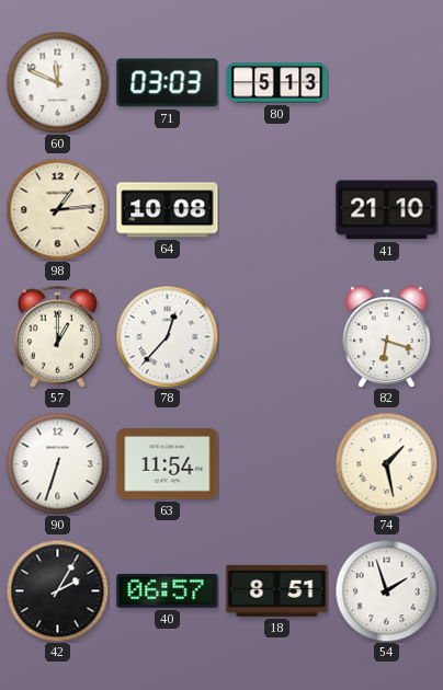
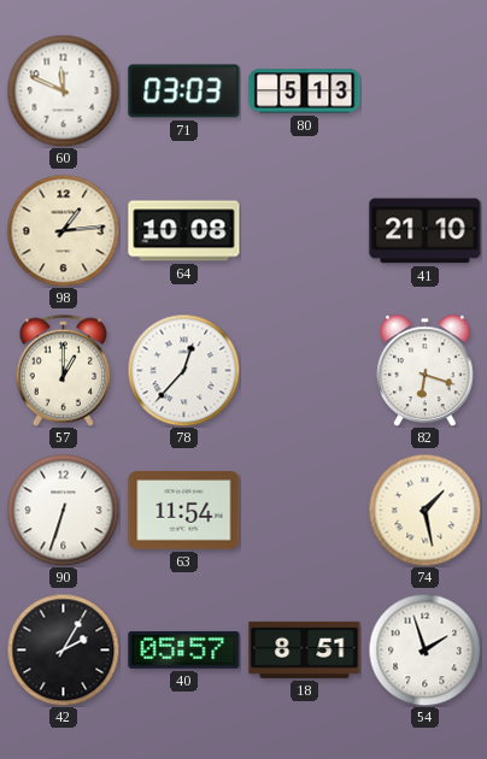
40: 06:57 -> 05:57
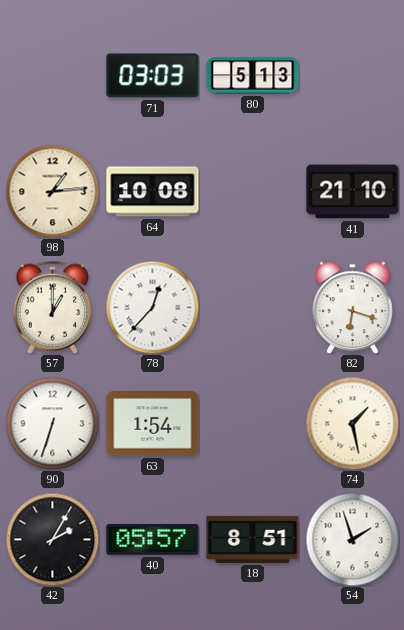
60: 11:49 -> none
63: 11:54 -> 1:54
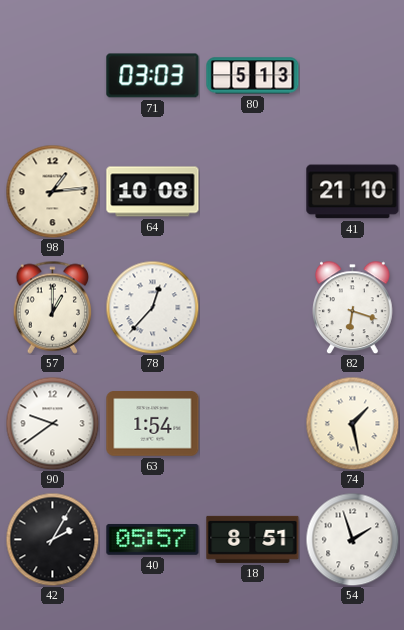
90: 6:33 -> 9:39
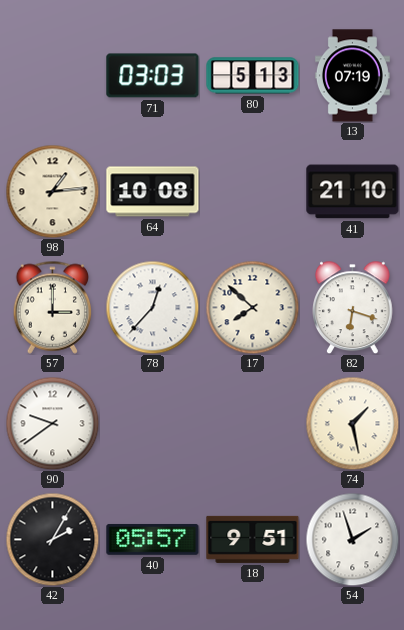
13: none -> 07:19
57: 1:00 -> 3:00
17: none -> 7:52
63: 1:54 -> none
18: 8:51 -> 9:51
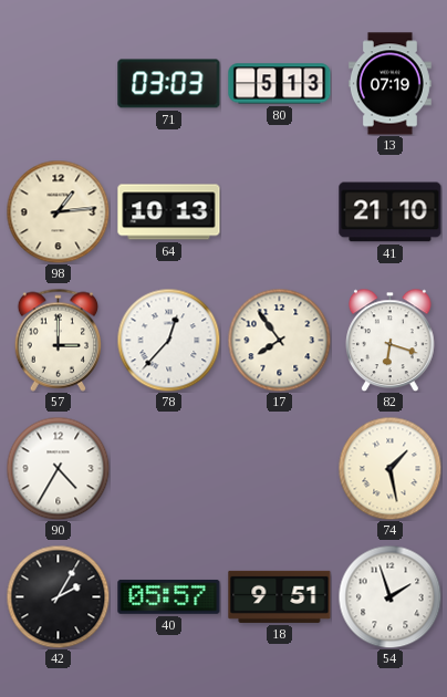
64: 10:08 -> 10:13
17: 7:52 -> 7:54
90: 9:39 -> 4:35
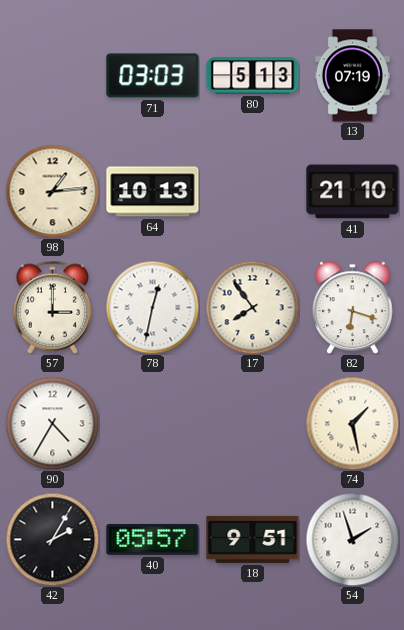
78: 12:37 -> 12:32
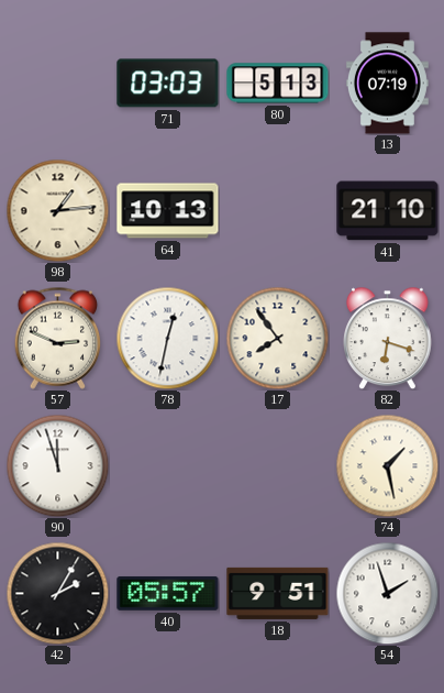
57: 3:00 -> 2:49
90: 4:35 -> 11:57
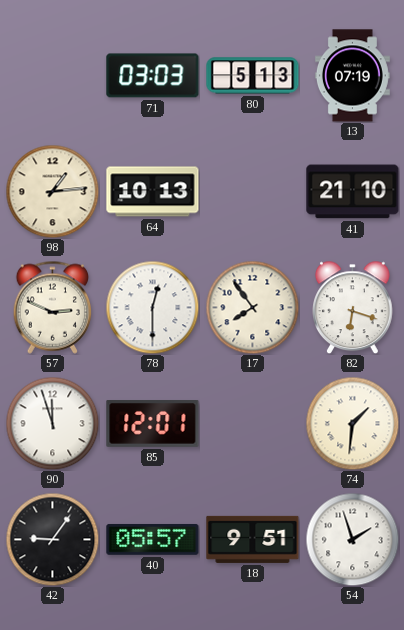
78: 12:32 -> 12:30
85: none -> 12:01
74: 1:28 -> 1:31
42: 2:05 -> 9:06
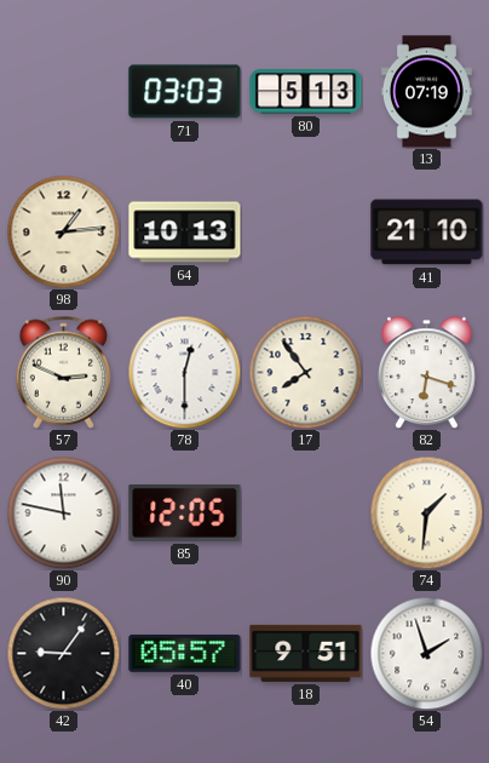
90: 11:57 -> 11:47
85: 12:01 -> 12:05
